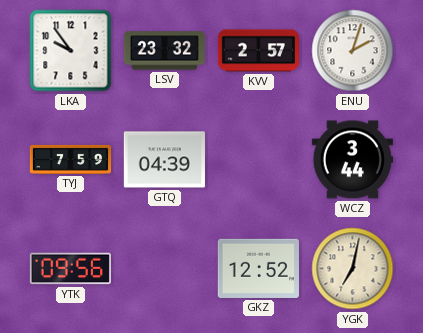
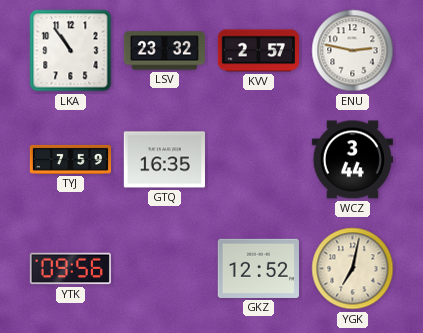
LKA: 9:54 -> 10:54
ENU: 2:03 -> 2:47
GTQ: 04:39 -> 16:35
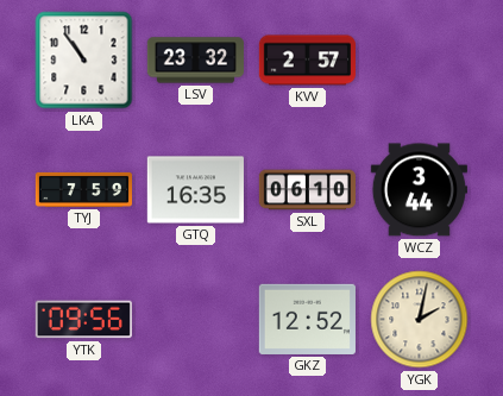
ENU: 2:47 -> none
SXL: none -> 06:10
YGK: 7:02 -> 2:02
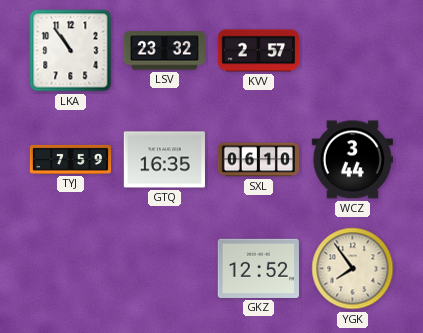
YTK: 09:56 -> none
YGK: 2:02 -> 7:54
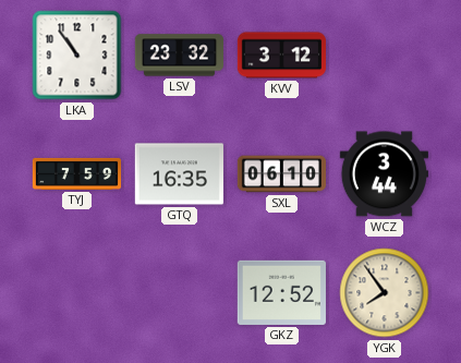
KVV: 2:57 -> 3:12
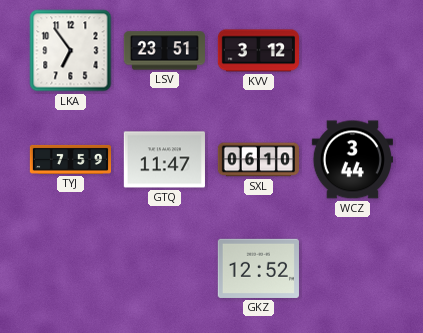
LKA: 10:54 -> 6:54
LSV: 23:32 -> 23:51
GTQ: 16:35 -> 11:47
YGK: 7:54 -> none
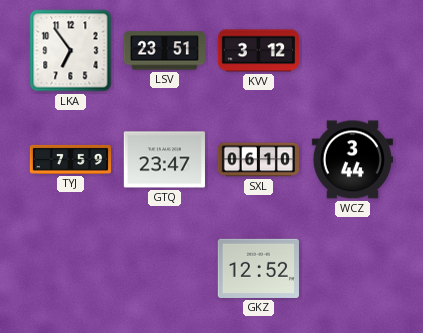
GTQ: 11:47 -> 23:47
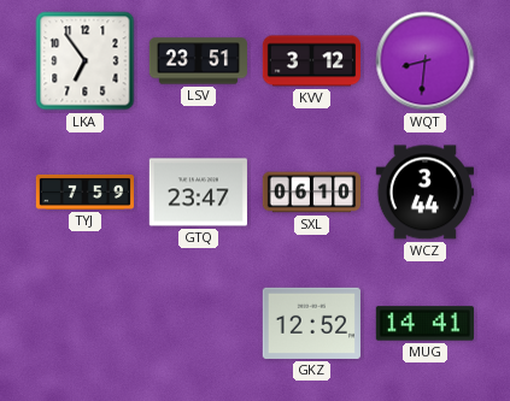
WQT: none -> 8:31
MUG: none -> 14:41
